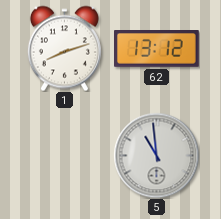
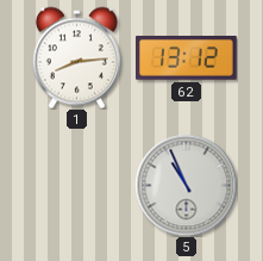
1: 8:12 -> 8:14
5: 10:59 -> 10:56
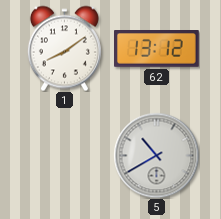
1: 8:14 -> 8:09
5: 10:56 -> 10:40
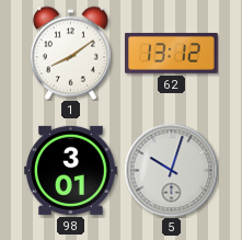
98: none -> 3:01
5: 10:40 -> 10:03
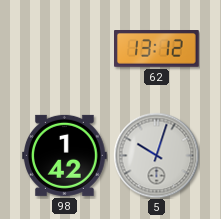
1: 8:09 -> none
98: 3:01 -> 1:42
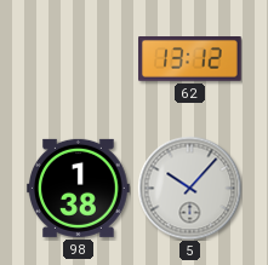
98: 1:42 -> 1:38
5: 10:03 -> 10:07
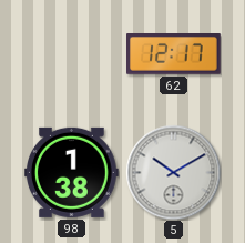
62: 13:12 -> 12:17
5: 10:07 -> 10:10
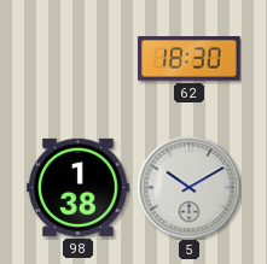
62: 12:17 -> 18:30
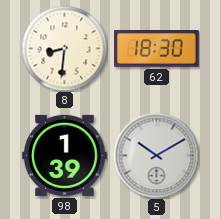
8: none -> 8:31
98: 1:38 -> 1:39
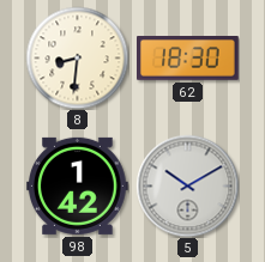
98: 1:39 -> 1:42
